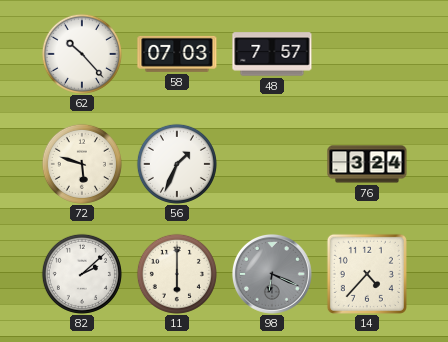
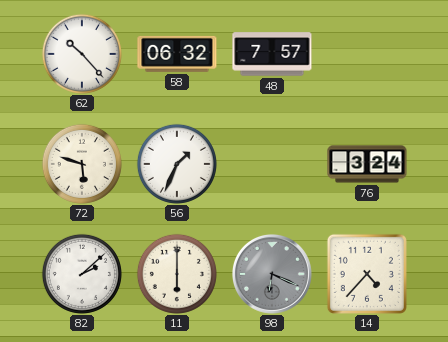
58: 07:03 -> 06:32
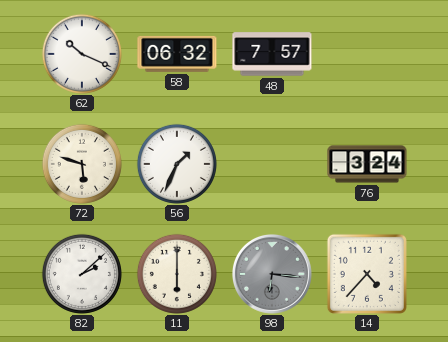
62: 10:23 -> 10:19
98: 6:19 -> 6:16
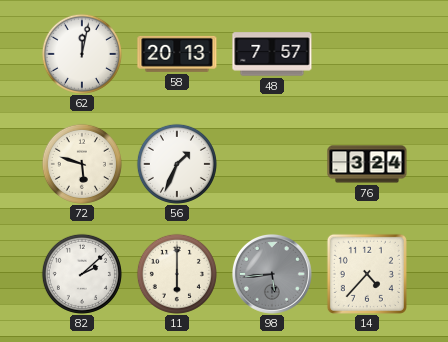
62: 10:19 -> 12:02
58: 06:32 -> 20:13
98: 6:16 -> 5:44
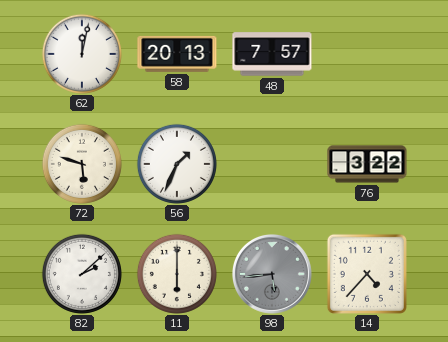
76: 3:24 -> 3:22
